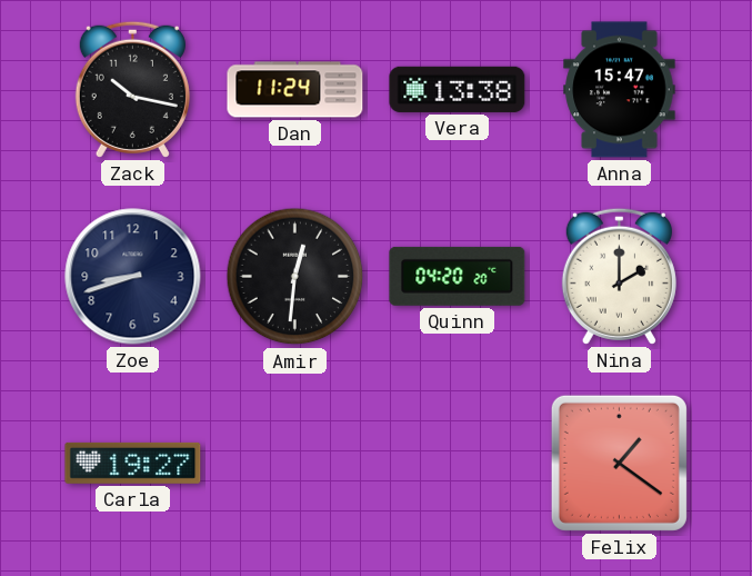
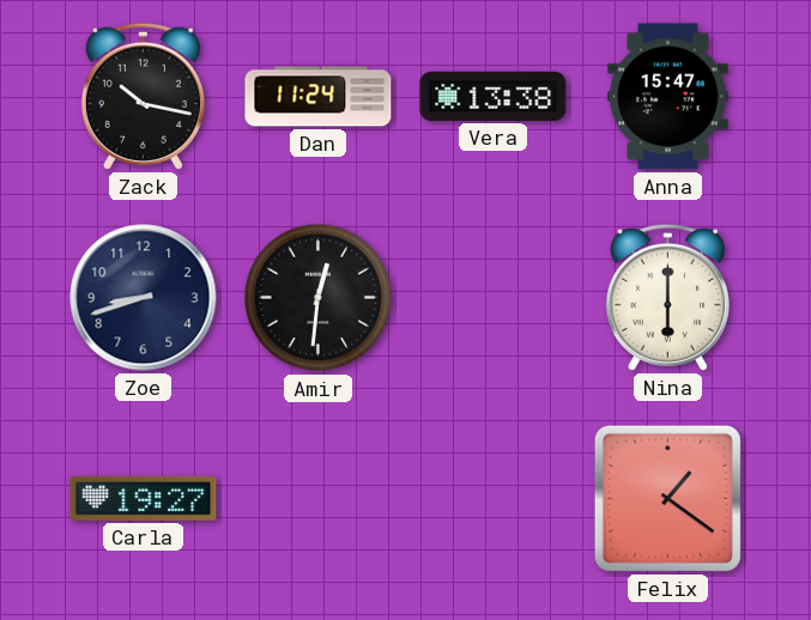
Quinn: 04:20 -> none
Nina: 2:00 -> 6:00
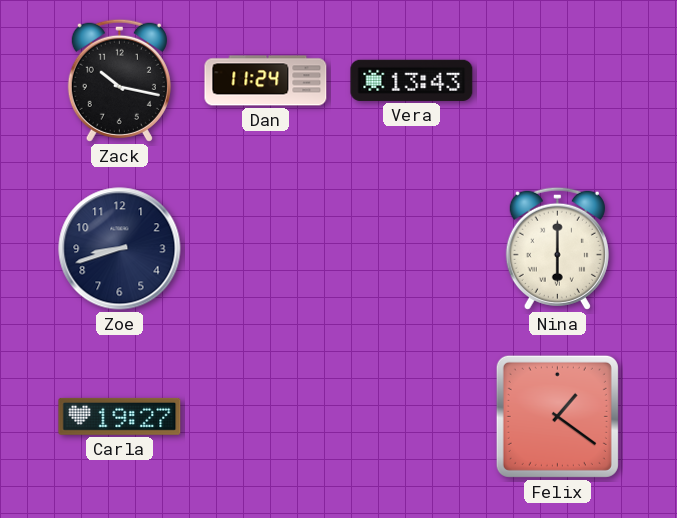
Vera: 13:38 -> 13:43
Anna: 15:47 -> none
Amir: 12:31 -> none
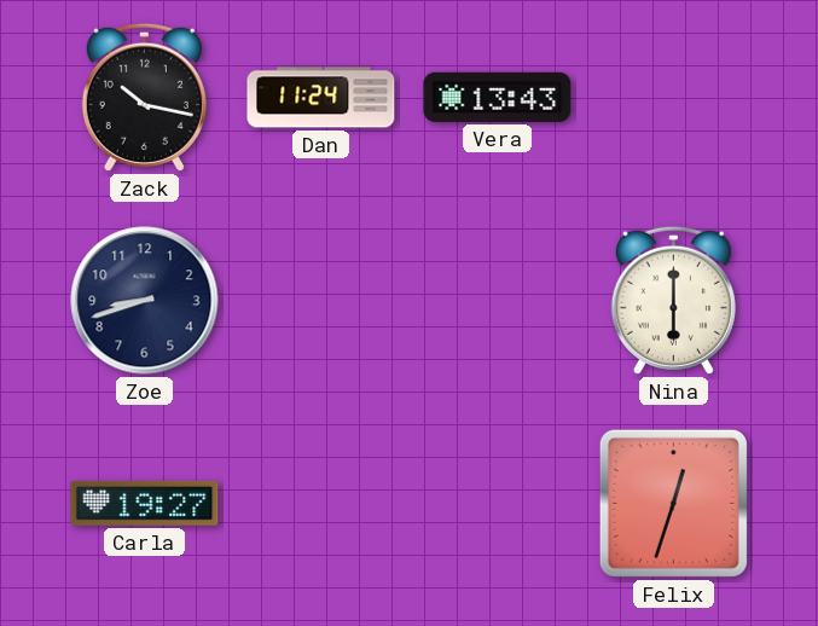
Felix: 1:21 -> 12:33
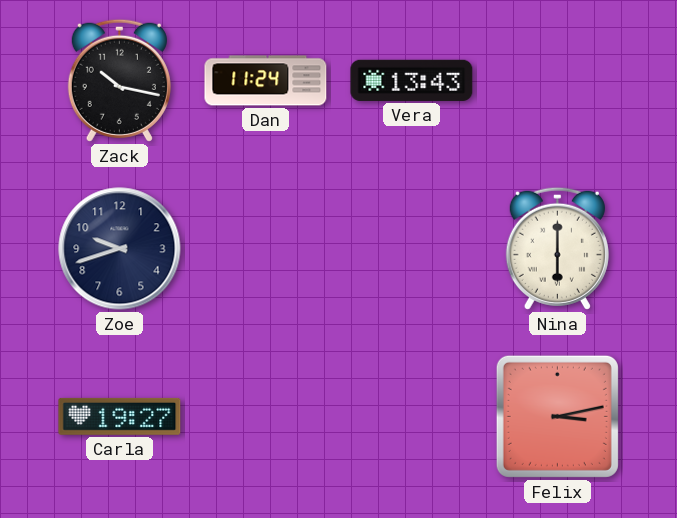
Zoe: 8:42 -> 9:42
Felix: 12:33 -> 3:13
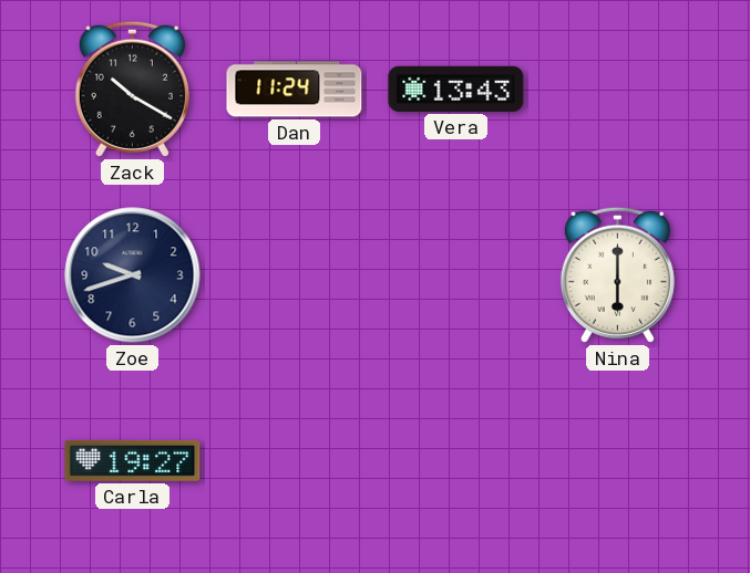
Zack: 10:17 -> 10:20
Felix: 3:13 -> none
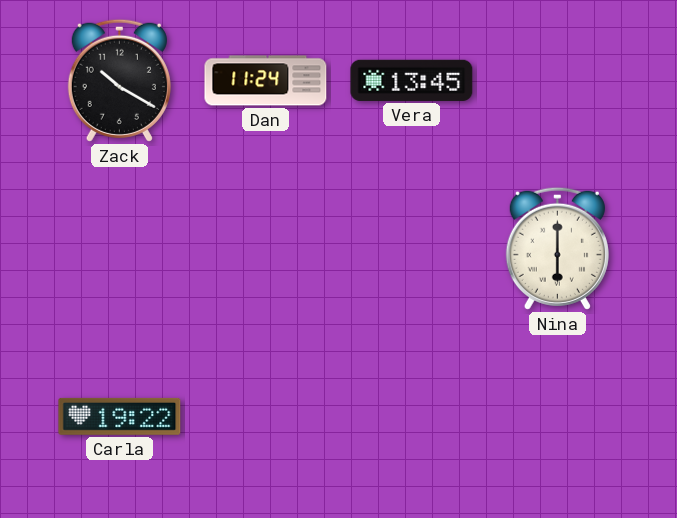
Vera: 13:43 -> 13:45
Zoe: 9:42 -> none
Carla: 19:27 -> 19:22
